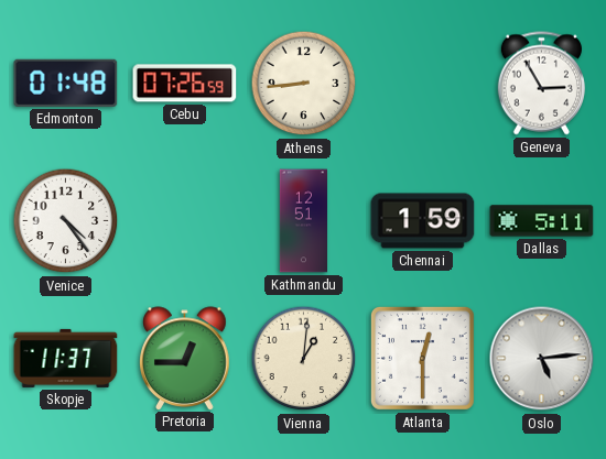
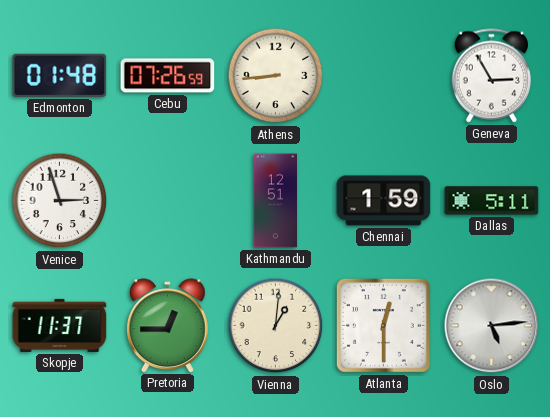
Venice: 4:24 -> 2:57
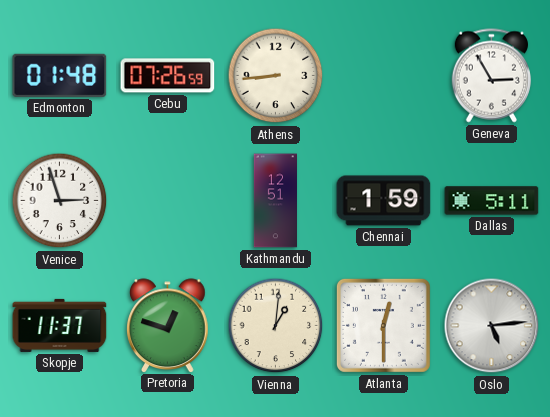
Pretoria: 12:45 -> 12:48
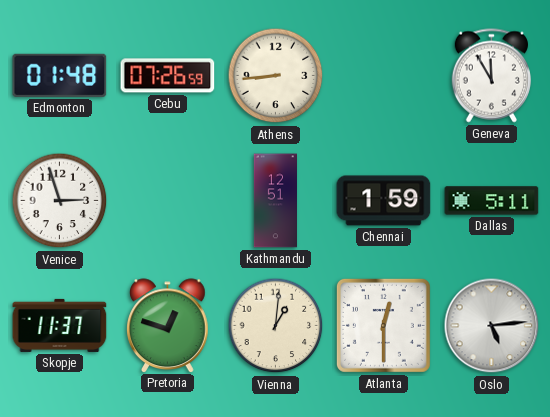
Geneva: 2:55 -> 11:55
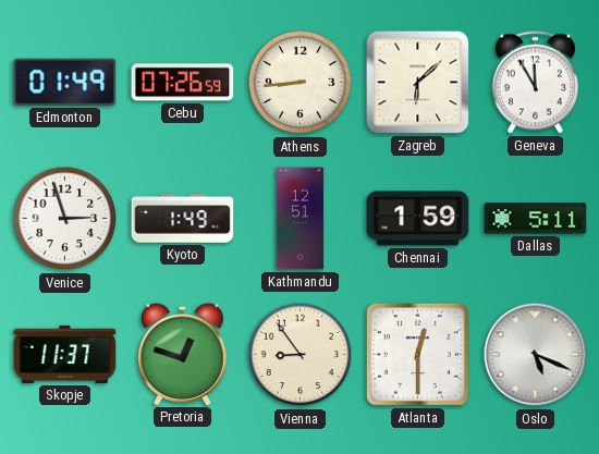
Edmonton: 01:48 -> 01:49
Zagreb: none -> 6:08
Kyoto: none -> 1:49
Vienna: 1:01 -> 8:54
Oslo: 5:14 -> 5:19
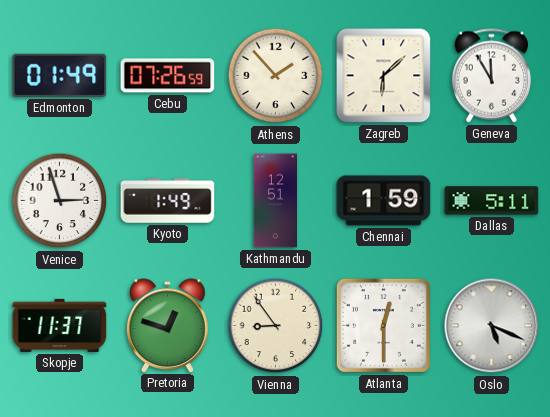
Athens: 8:44 -> 1:53
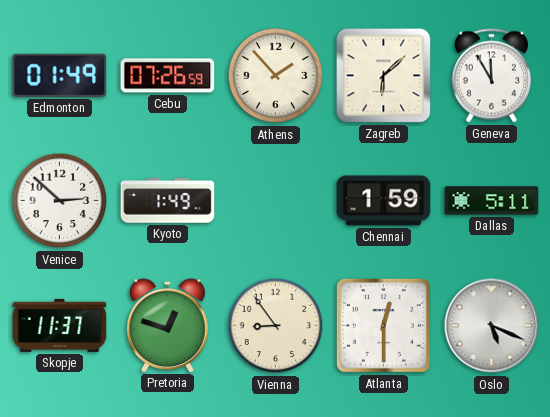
Venice: 2:57 -> 2:52
Kathmandu: 12:51 -> none
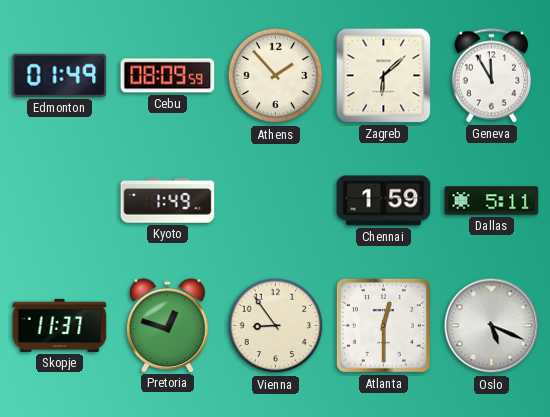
Cebu: 07:26 -> 08:09
Venice: 2:52 -> none
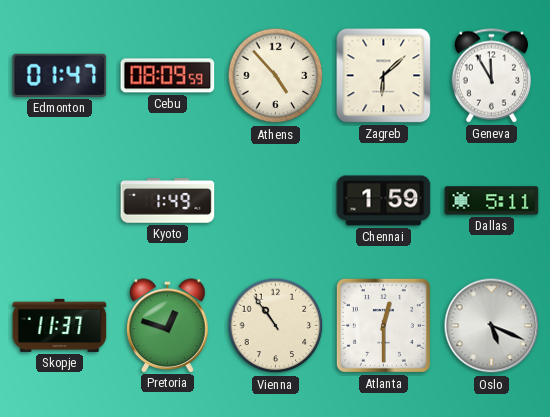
Edmonton: 01:49 -> 01:47
Athens: 1:53 -> 4:53
Vienna: 8:54 -> 10:54
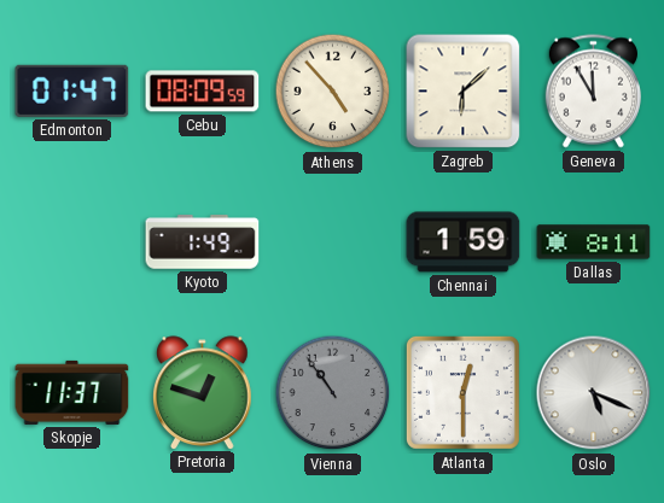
Dallas: 5:11 -> 8:11
Vienna dial: cream -> grey
